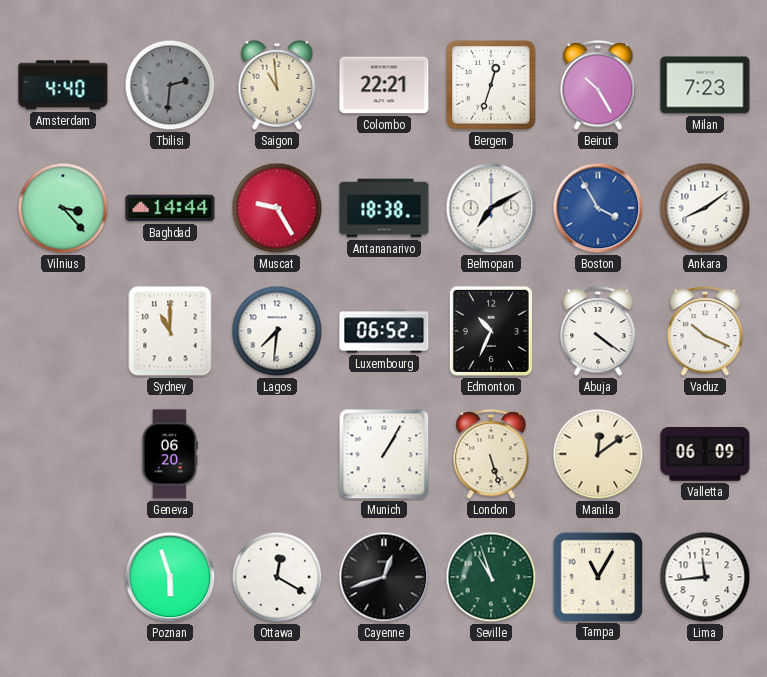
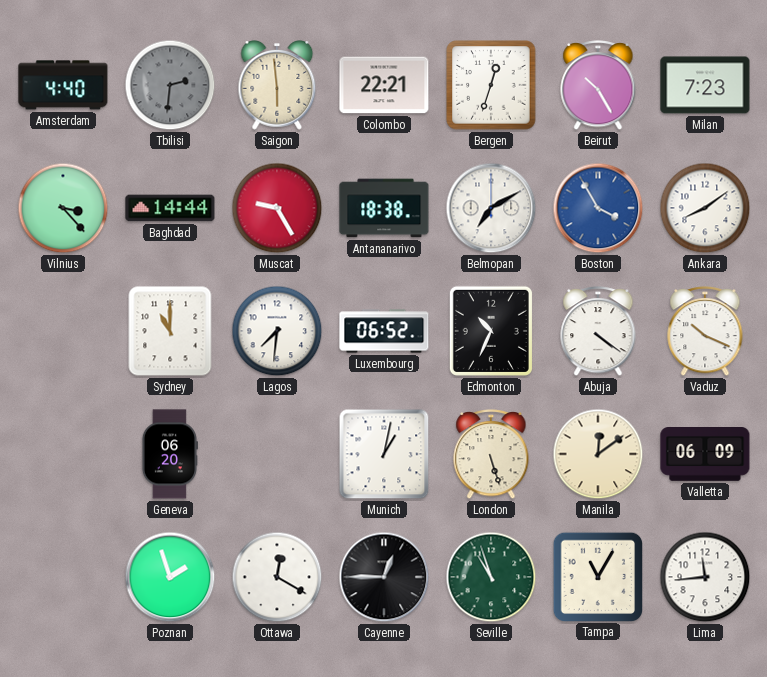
Saigon: 10:59 -> 5:59
Munich: 1:05 -> 1:02
Poznan: 5:57 -> 1:57
Cayenne: 12:42 -> 12:45
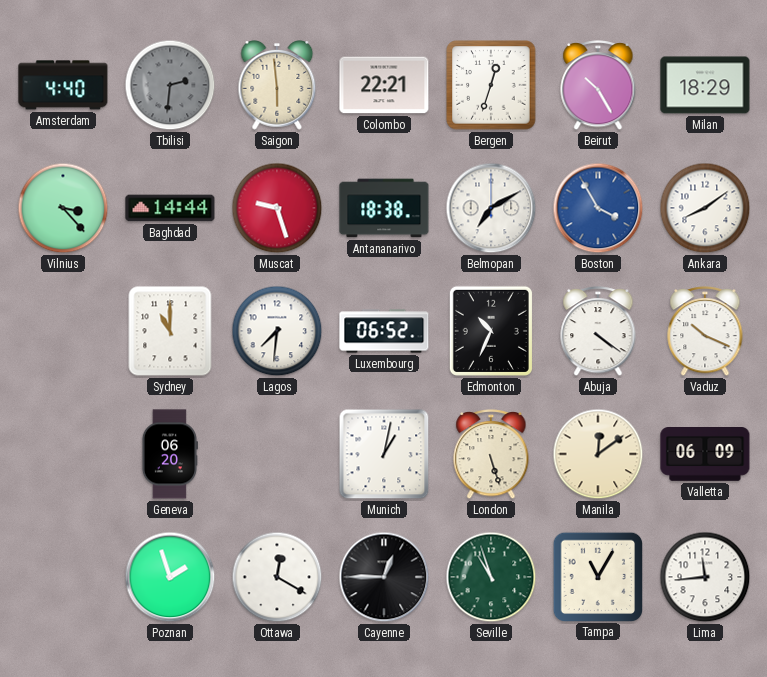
Milan: 7:23 -> 18:29
Muscat: 9:25 -> 9:27
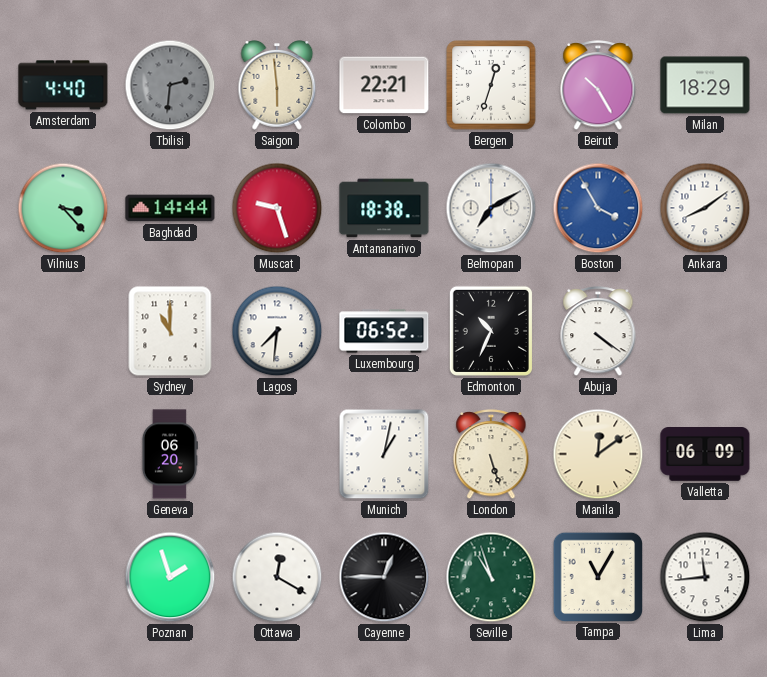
Vaduz: 10:19 -> none
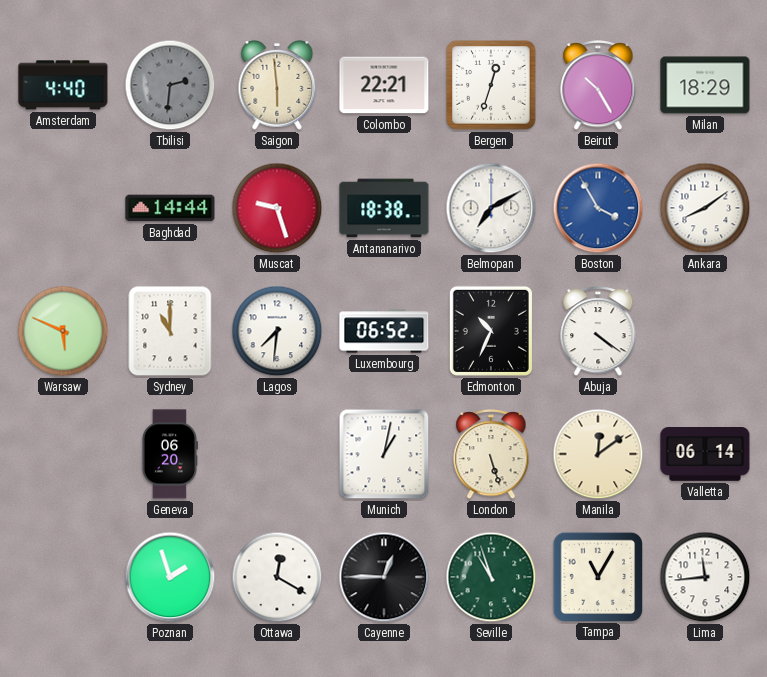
Vilnius: 3:23 -> none
Warsaw: none -> 5:49
Valletta: 06:09 -> 06:14
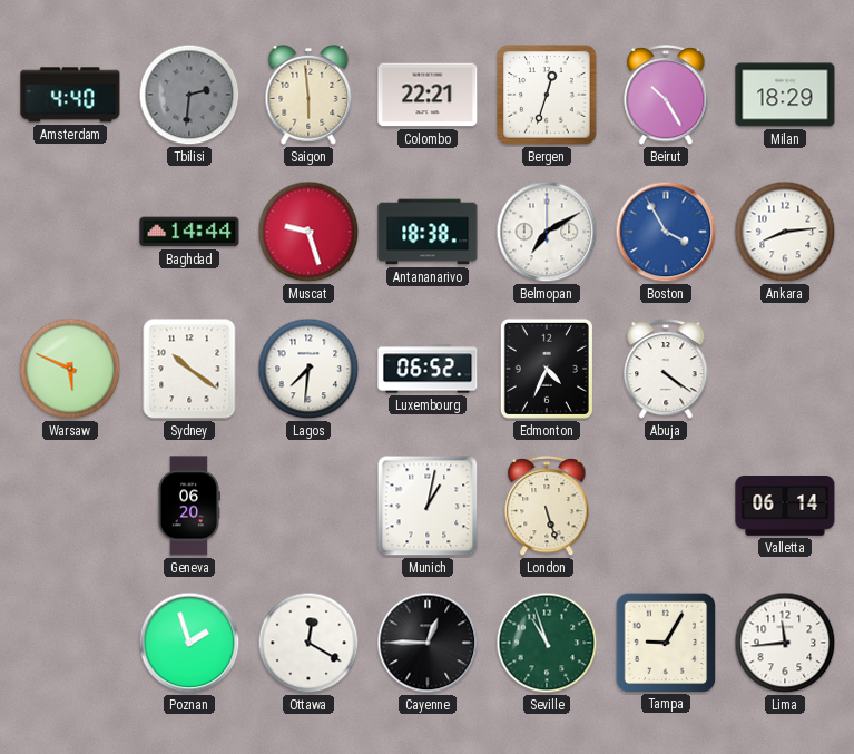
Ankara: 8:09 -> 8:14
Sydney: 11:00 -> 10:21
Edmonton: 10:34 -> 4:34
Manila: 12:09 -> none
Tampa: 11:05 -> 9:05
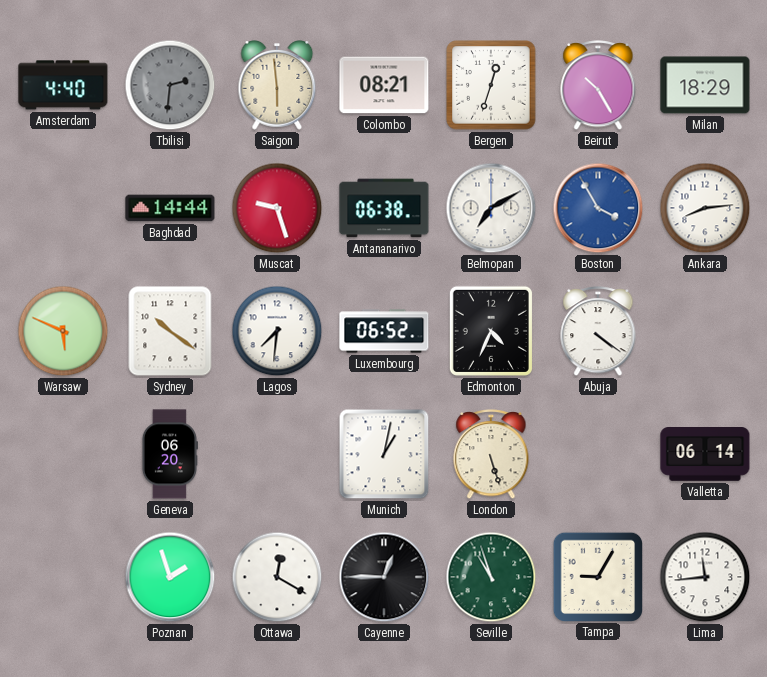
Colombo: 22:21 -> 08:21
Antananarivo: 18:38 -> 06:38
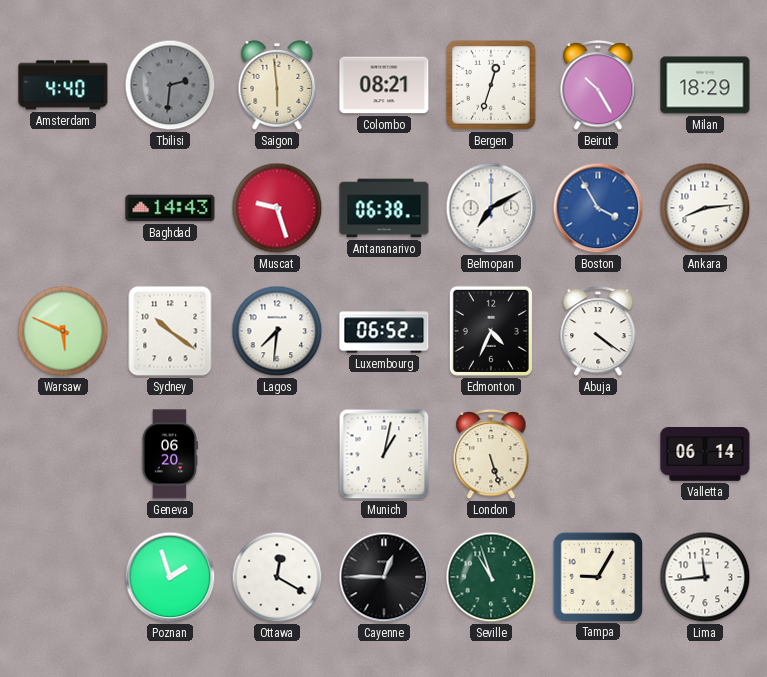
Baghdad: 14:44 -> 14:43
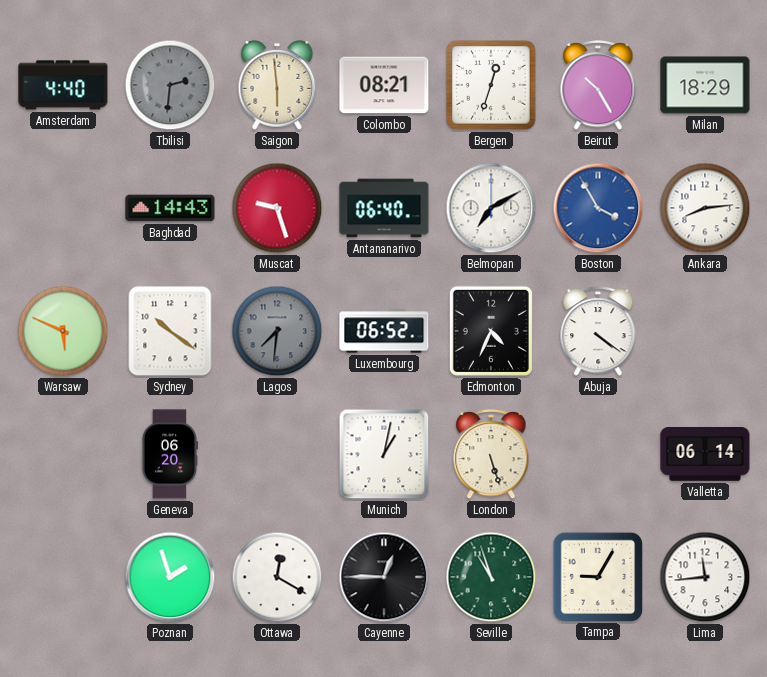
Antananarivo: 06:38 -> 06:40
Lagos dial: white -> grey
